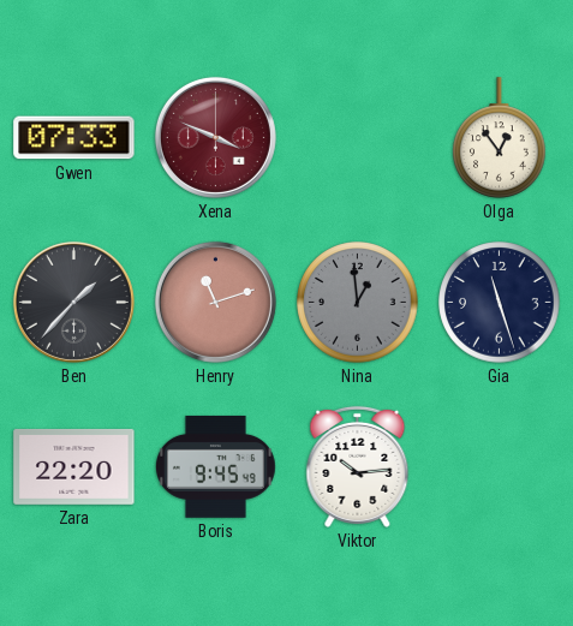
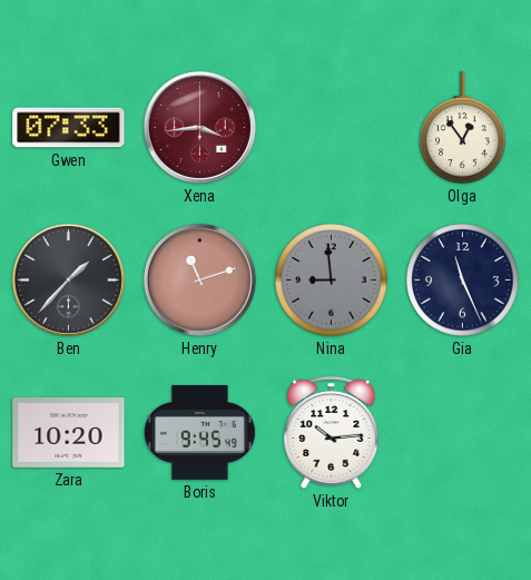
Xena: 3:49 -> 3:44
Nina: 12:59 -> 8:59
Gia: 11:27 -> 11:26
Zara: 22:20 -> 10:20
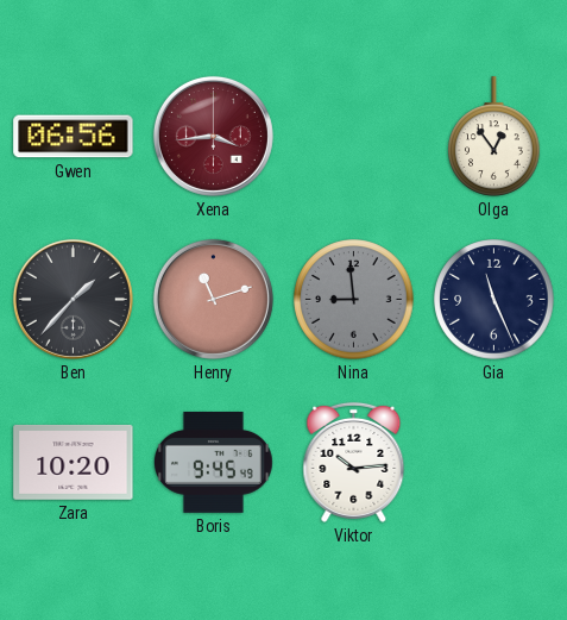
Gwen: 07:33 -> 06:56
